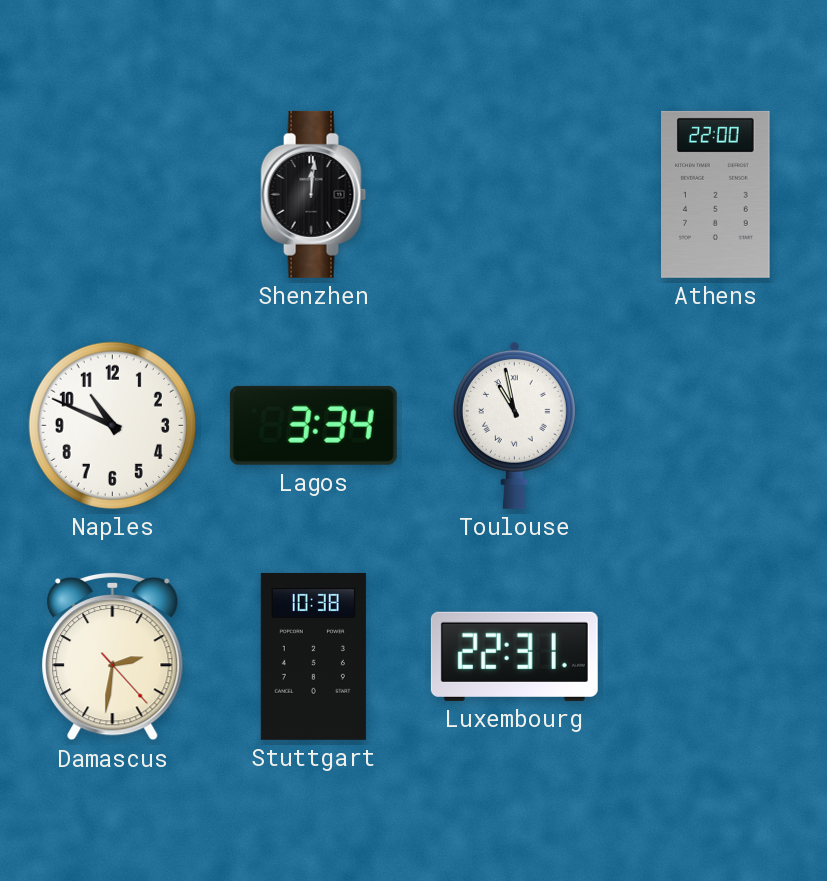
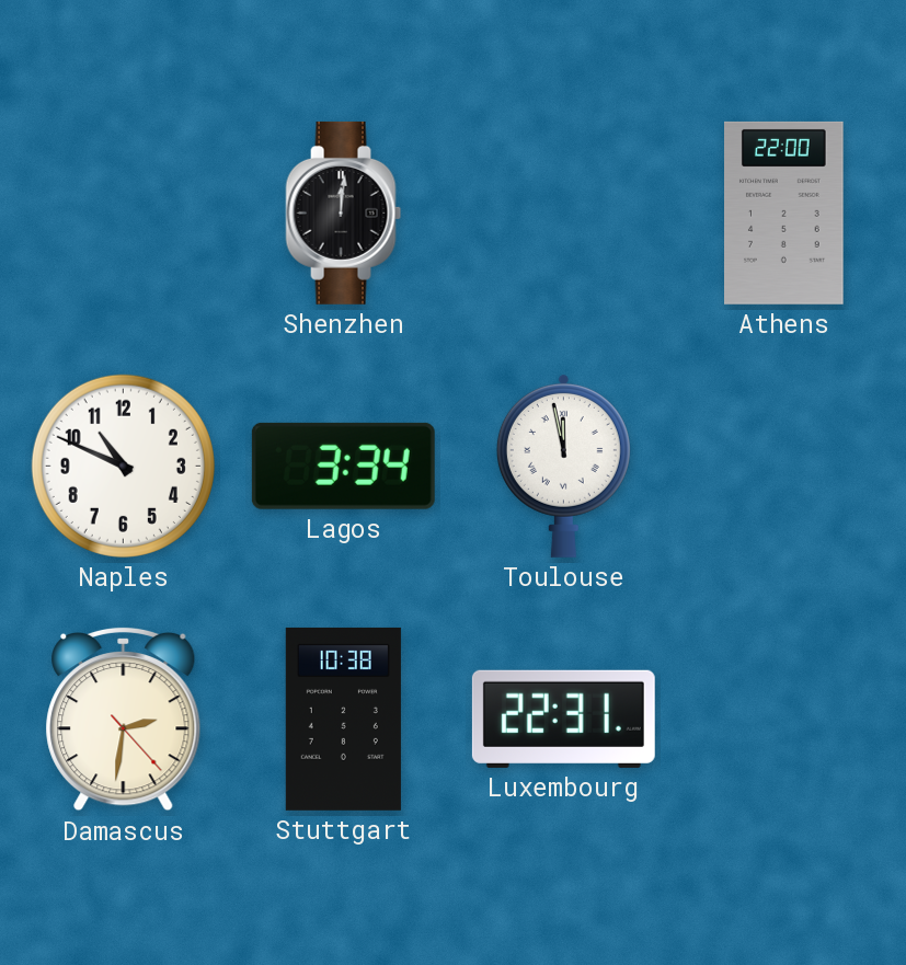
Toulouse: 10:58 -> 11:58
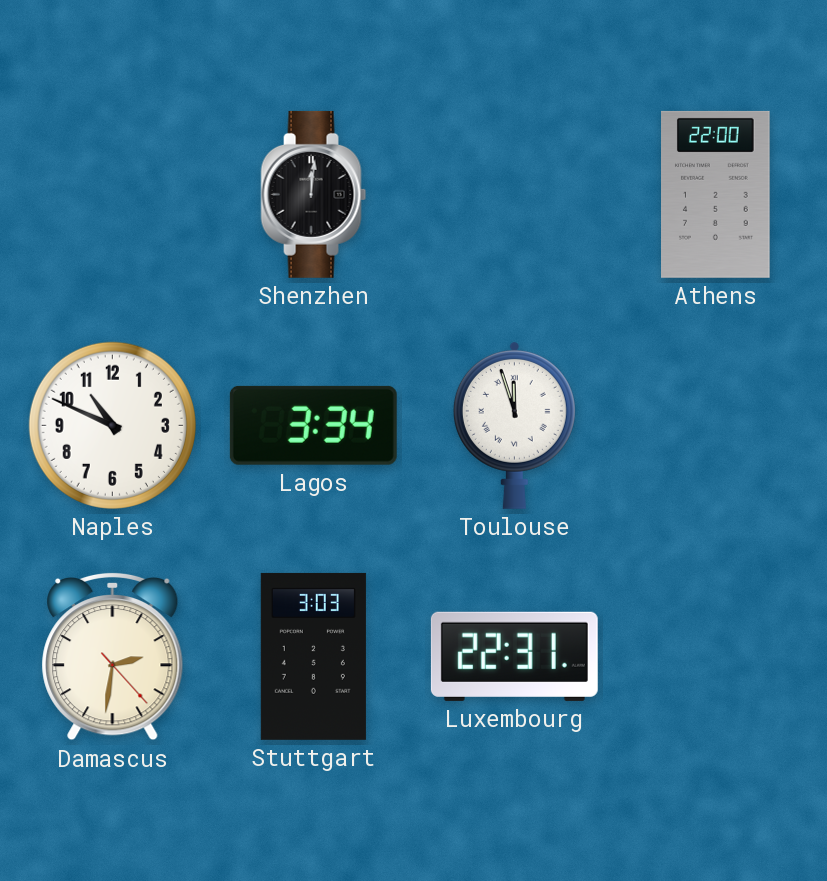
Toulouse: 11:58 -> 11:57
Stuttgart: 10:38 -> 3:03
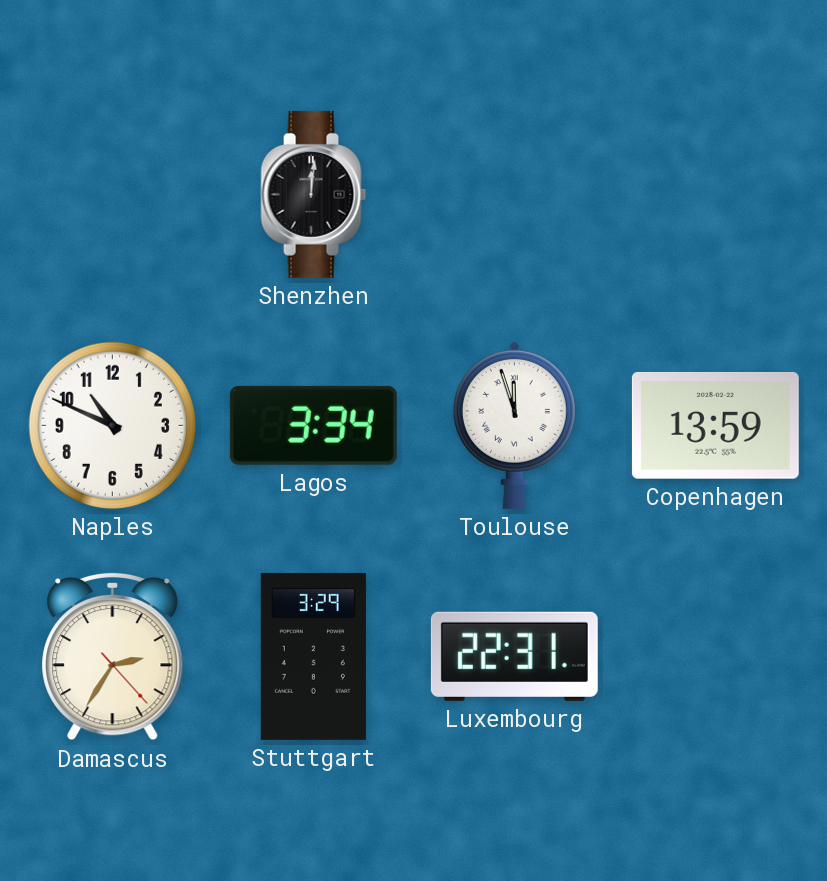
Athens: 22:00 -> none
Copenhagen: none -> 13:59
Damascus: 2:31 -> 2:35
Stuttgart: 3:03 -> 3:29
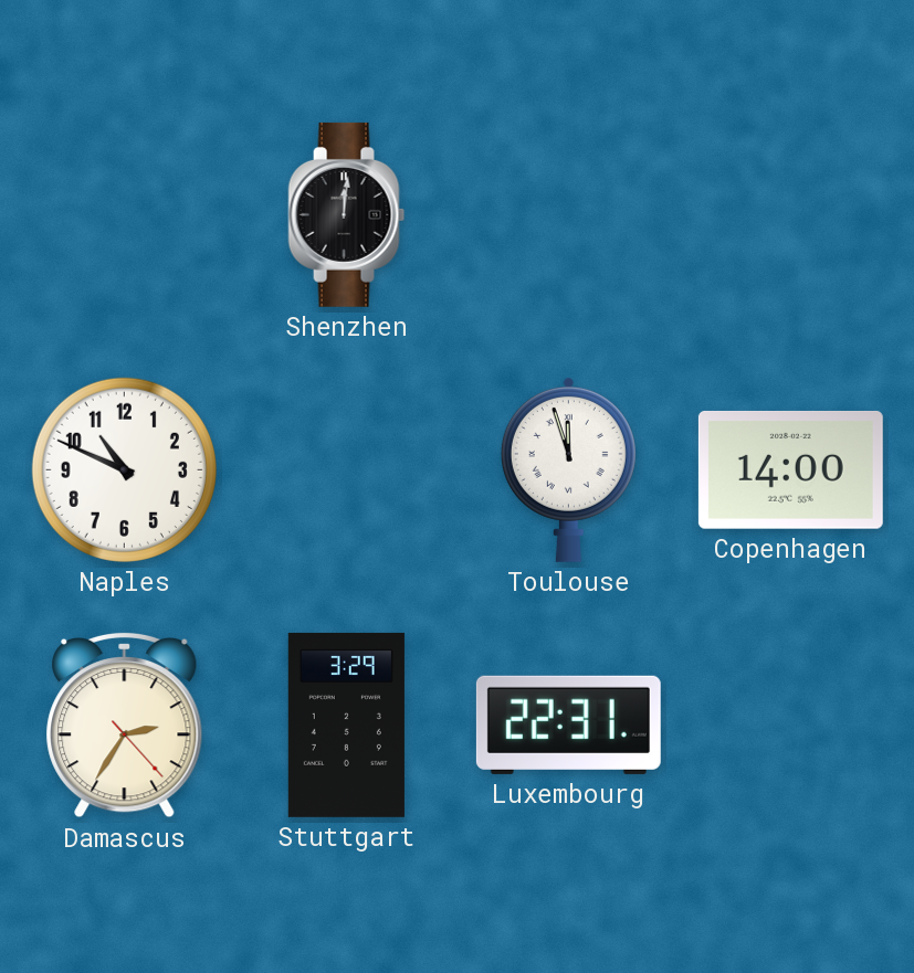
Lagos: 3:34 -> none
Copenhagen: 13:59 -> 14:00
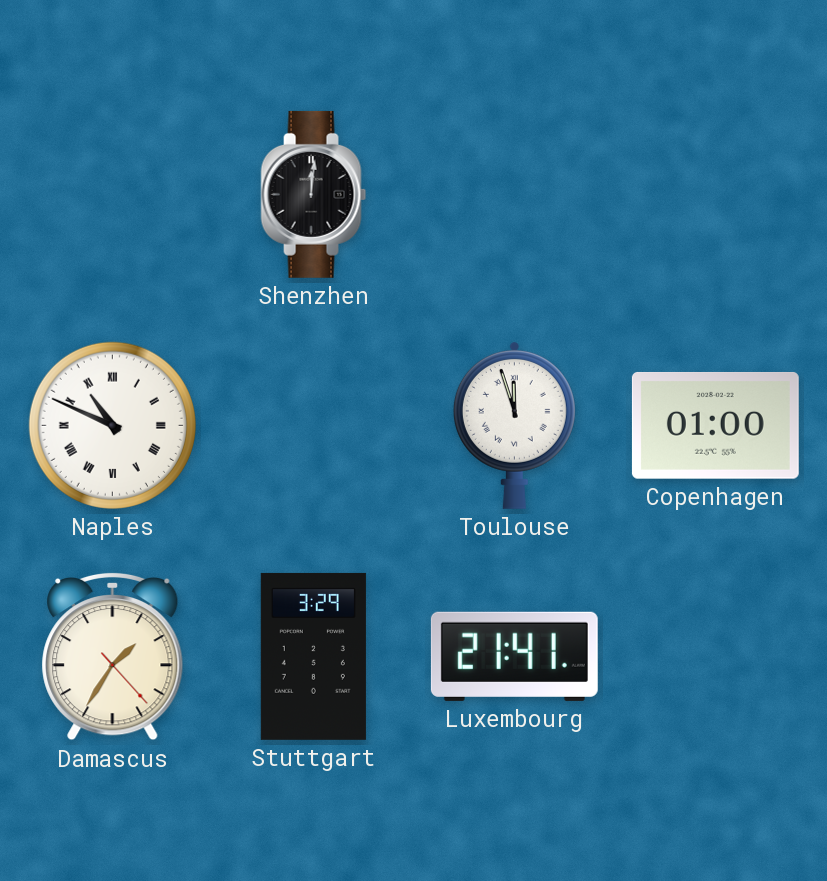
Naples numerals: Arabic -> Roman
Copenhagen: 14:00 -> 01:00
Damascus: 2:35 -> 1:35
Luxembourg: 22:31 -> 21:41
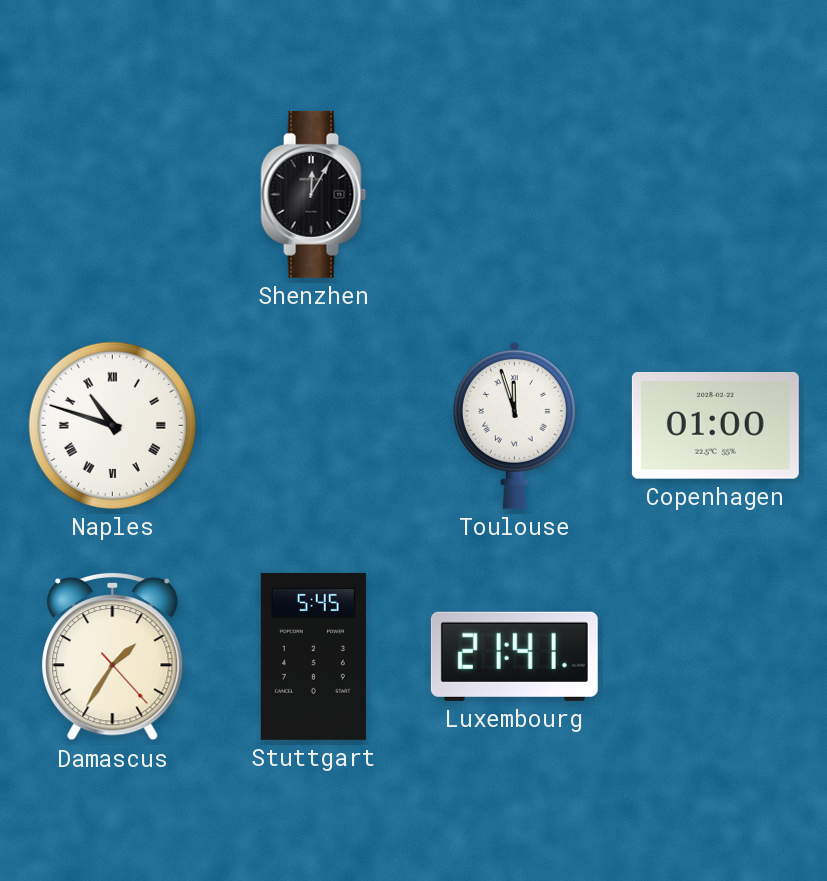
Shenzhen: 12:01 -> 12:05
Naples: 10:49 -> 10:48
Stuttgart: 3:29 -> 5:45
